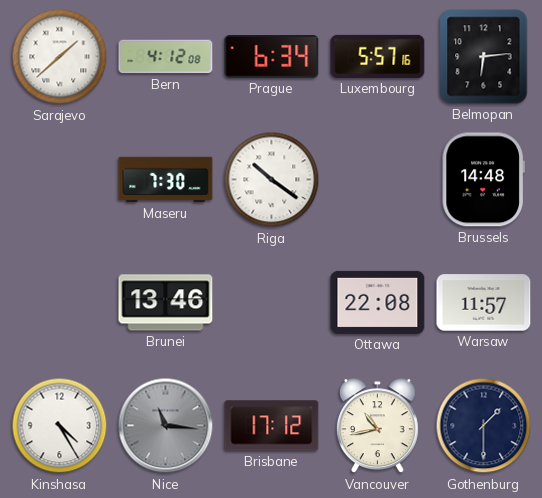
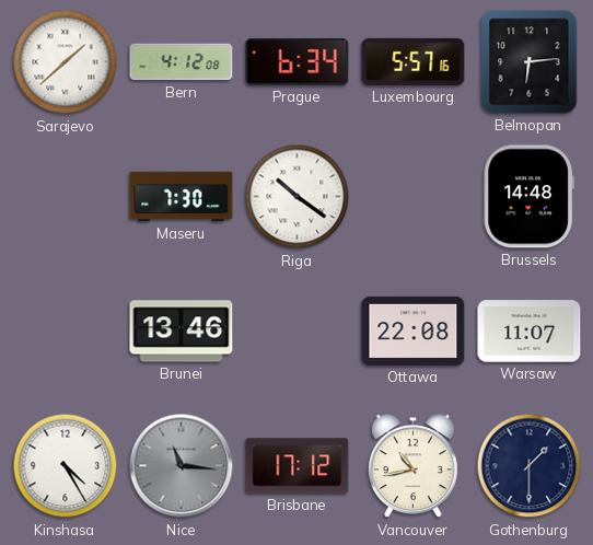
Warsaw: 11:57 -> 11:07
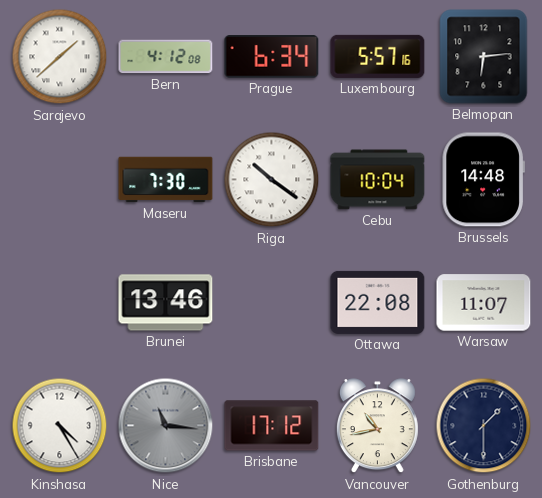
Cebu: none -> 10:04
